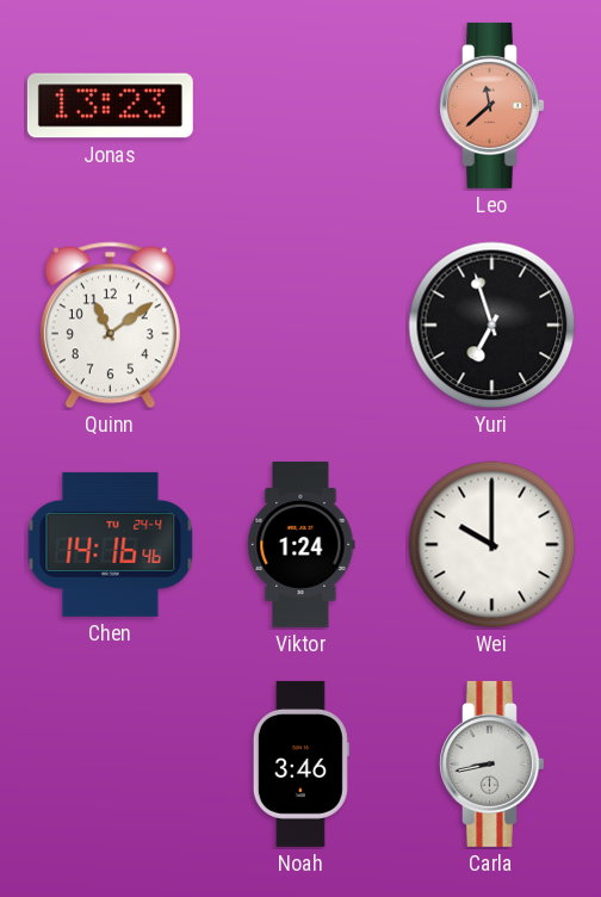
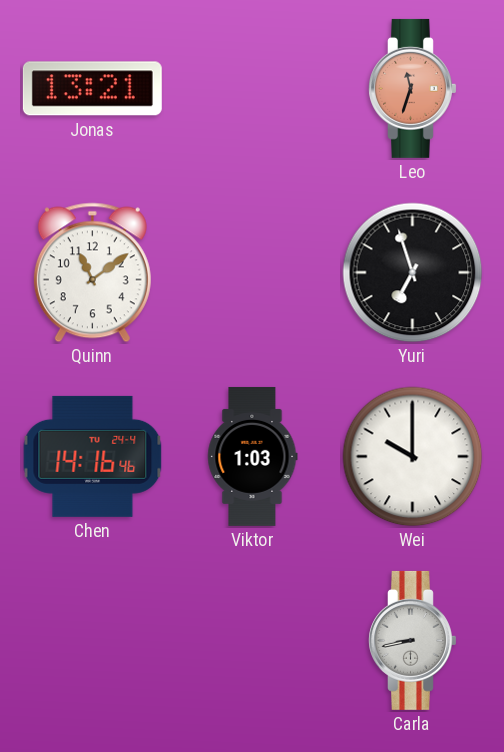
Jonas: 13:23 -> 13:21
Leo: 11:38 -> 11:33
Viktor: 1:24 -> 1:03
Noah: 3:46 -> none
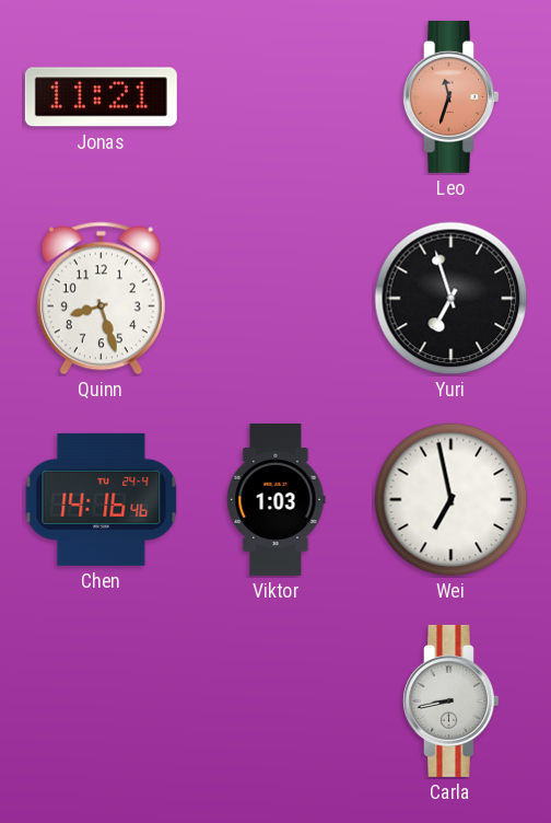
Jonas: 13:21 -> 11:21
Quinn: 11:09 -> 8:27
Wei: 10:00 -> 6:58
